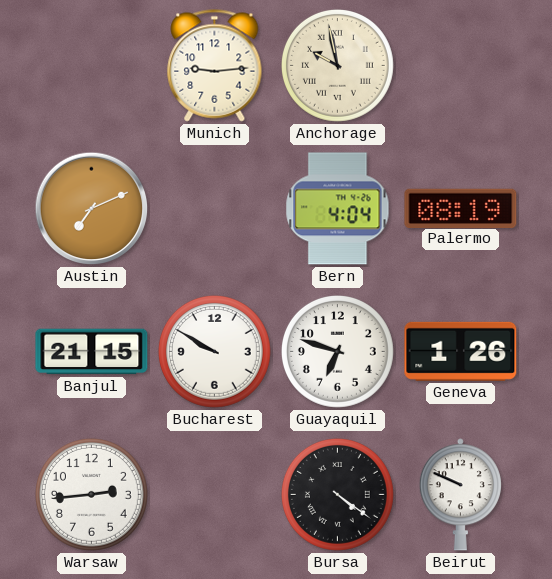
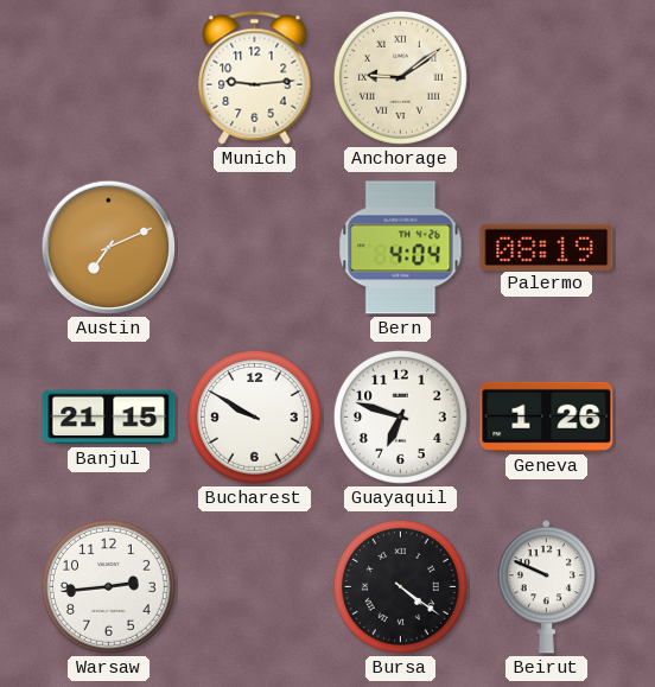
Anchorage: 9:58 -> 9:09
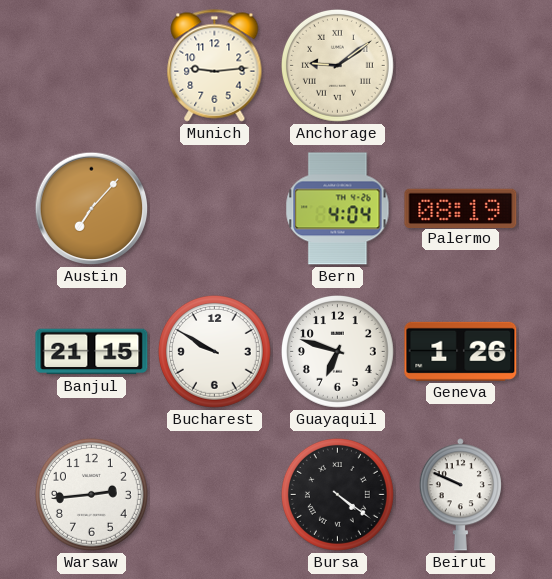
Austin: 7:11 -> 7:07
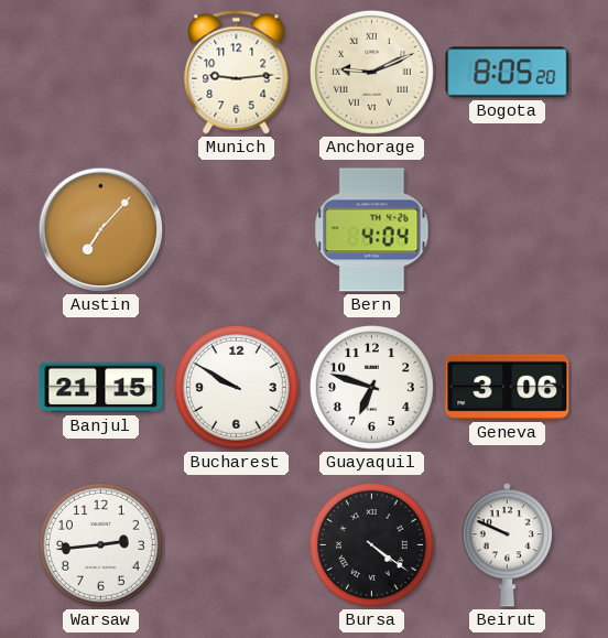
Anchorage: 9:09 -> 9:11
Bogota: none -> 8:05
Palermo: 08:19 -> none
Geneva: 1:26 -> 3:06
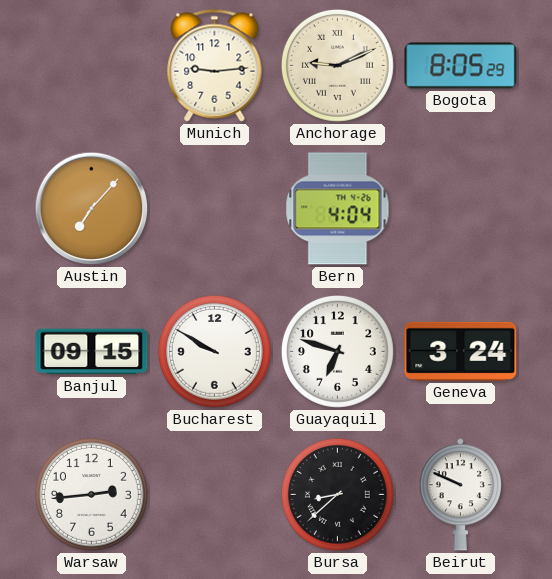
Bogota: 8:05:20 -> 8:05:29
Banjul: 21:15 -> 09:15
Geneva: 3:06 -> 3:24
Bursa: 4:21 -> 8:38
